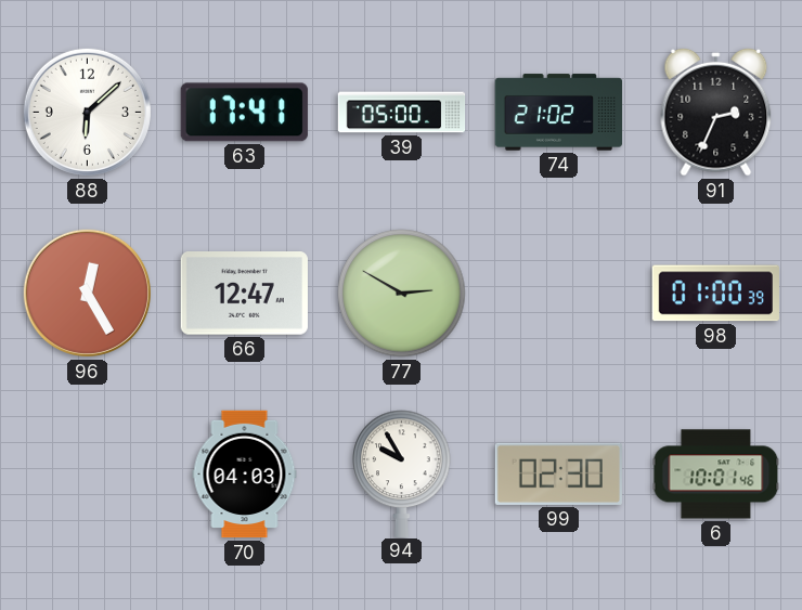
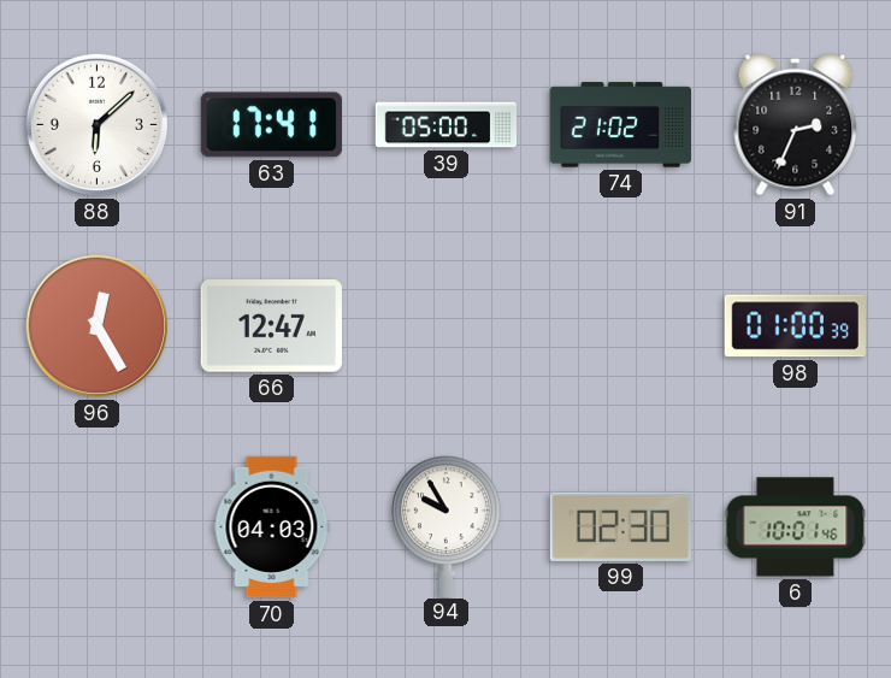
77: 2:50 -> none
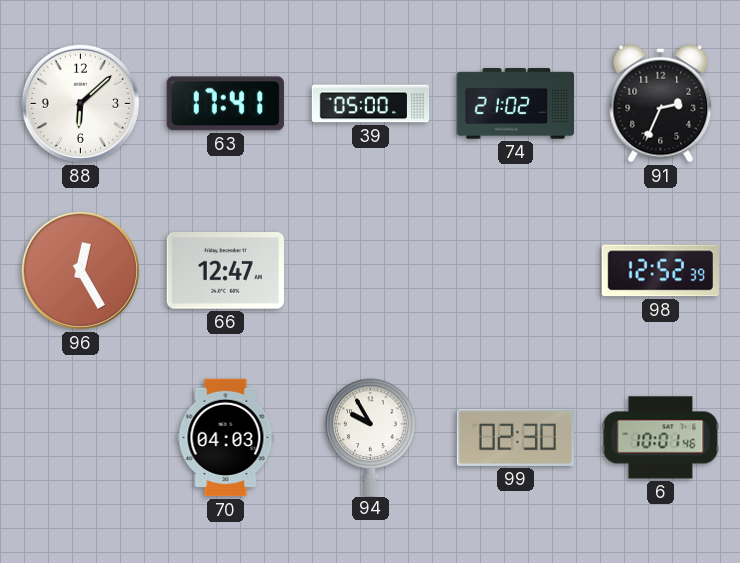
98: 01:00 -> 12:52
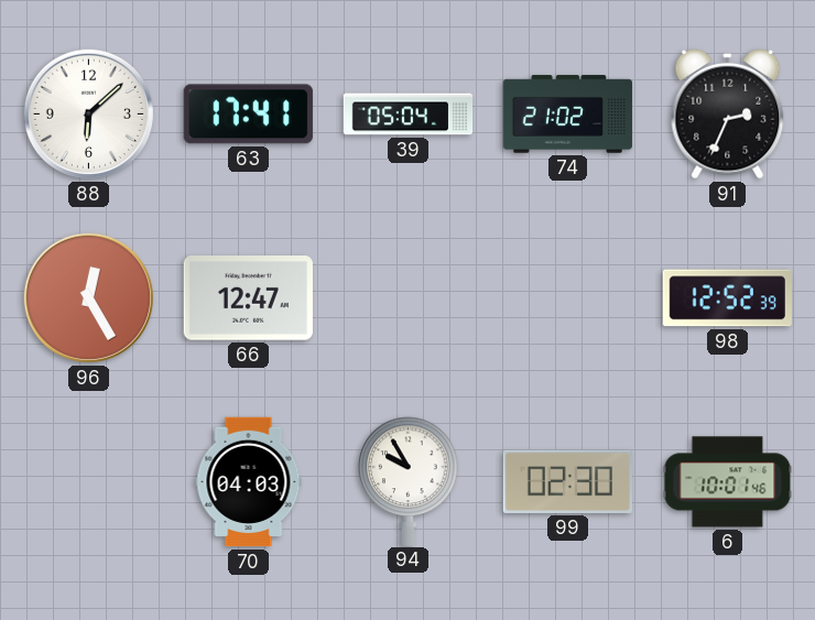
39: 05:00 -> 05:04
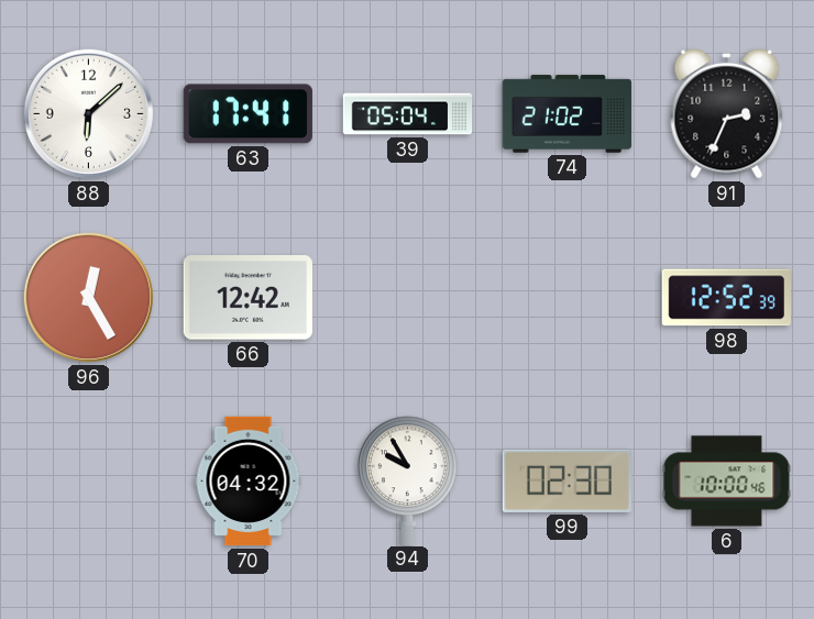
66: 12:47 -> 12:42
70: 04:03 -> 04:32
6: 10:01 -> 10:00
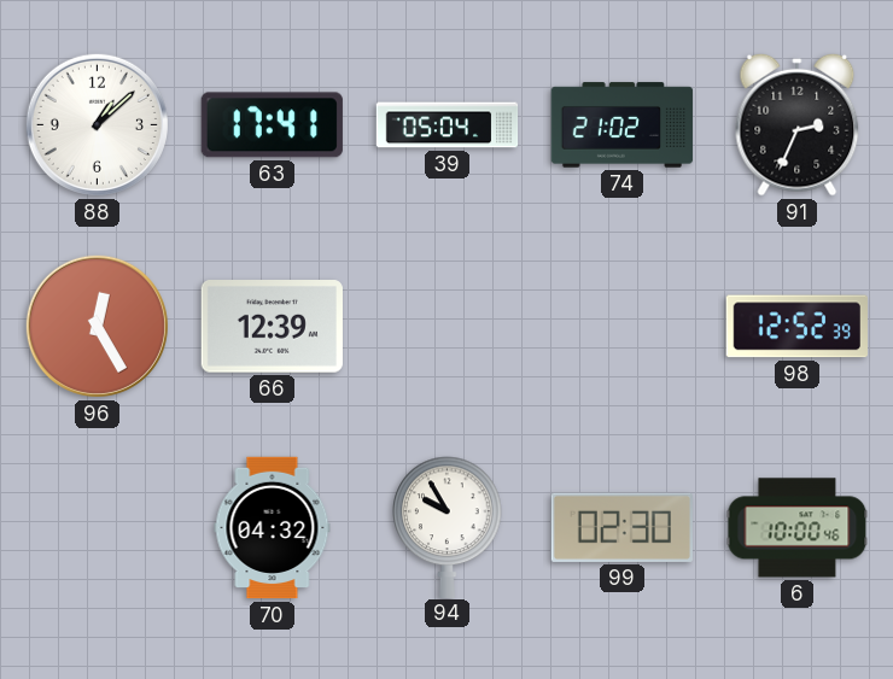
88: 6:08 -> 1:08
66: 12:42 -> 12:39
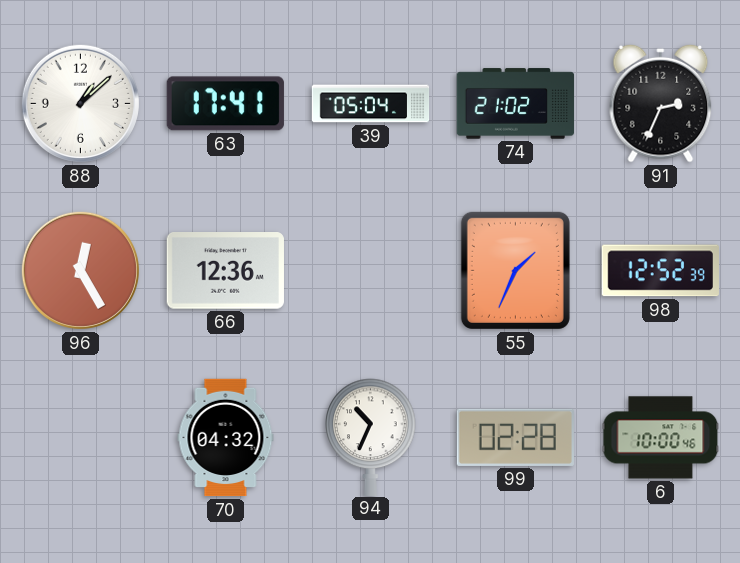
66: 12:39 -> 12:36
55: none -> 1:34
94: 9:55 -> 10:34
99: 02:30 -> 02:28
